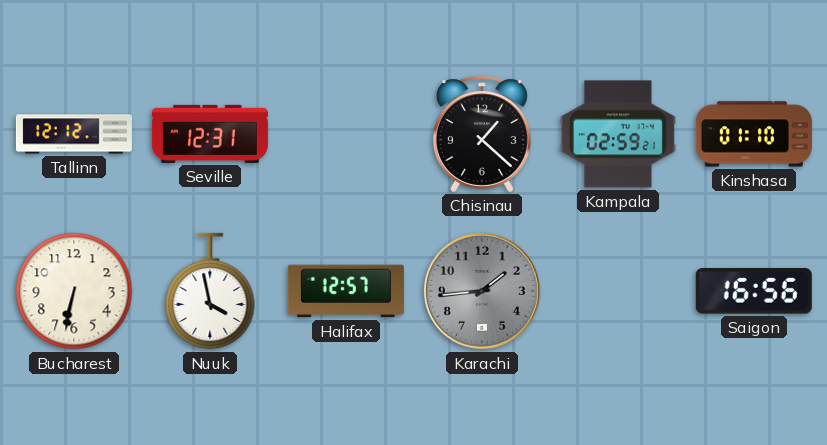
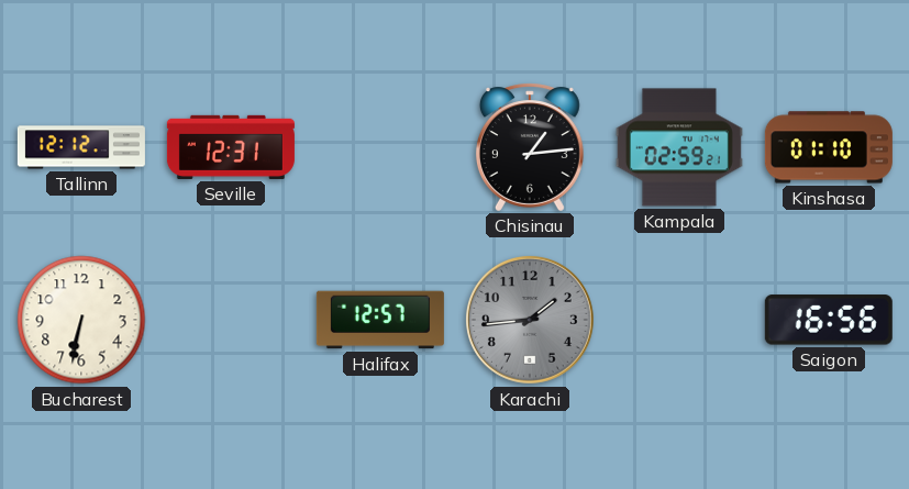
Chisinau: 1:22 -> 1:14
Nuuk: 3:58 -> none
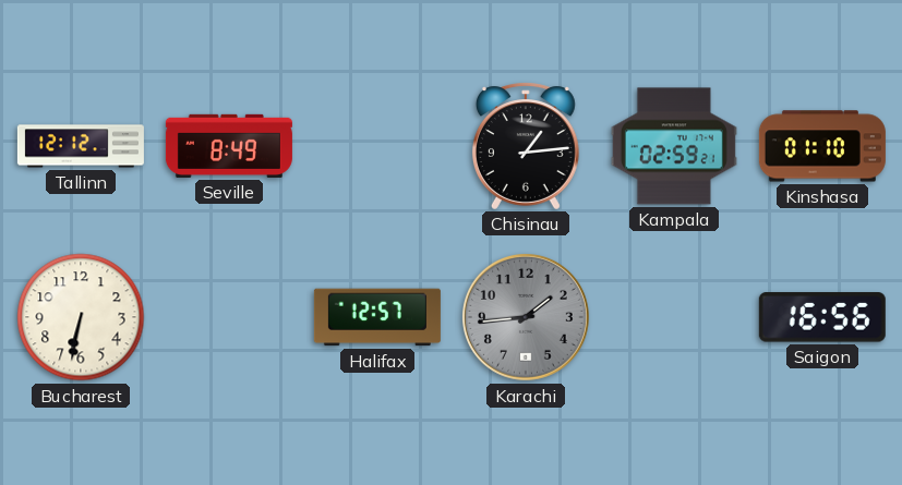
Seville: 12:31 -> 8:49
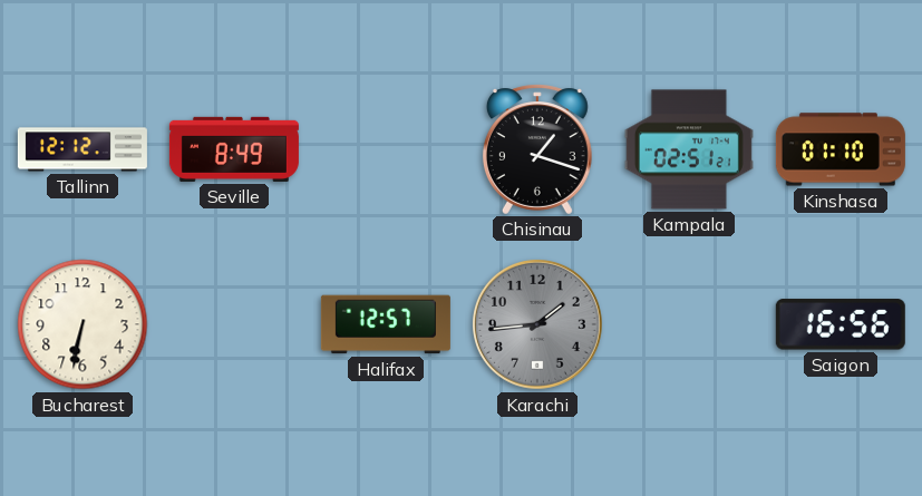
Chisinau: 1:14 -> 1:18
Kampala: 02:59 -> 02:51
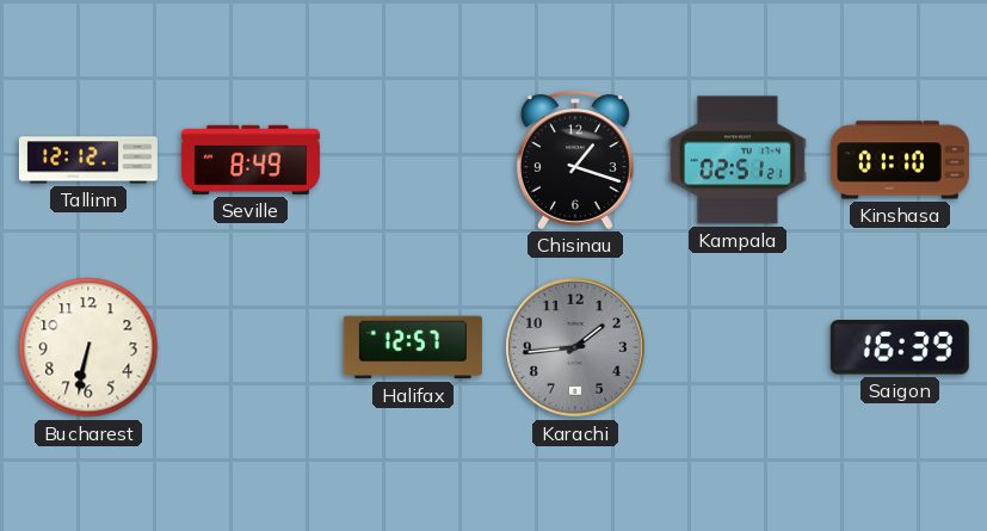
Saigon: 16:56 -> 16:39
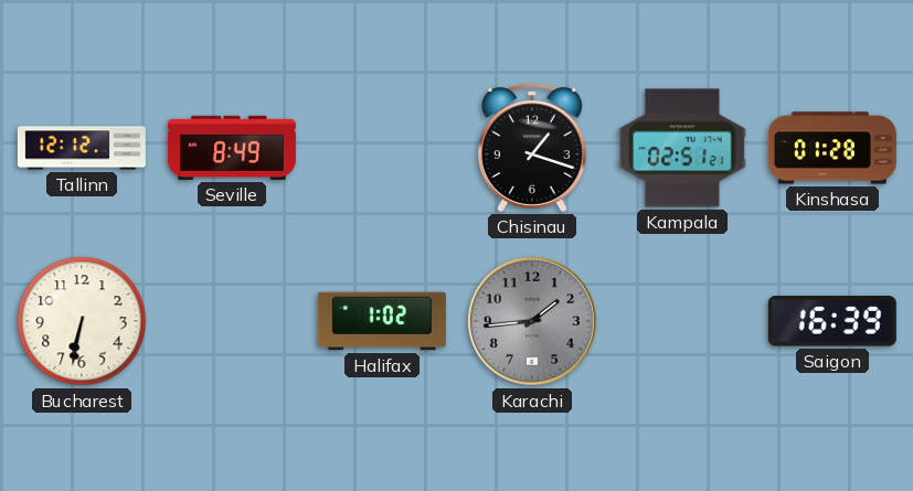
Kinshasa: 01:10 -> 01:28
Halifax: 12:57 -> 1:02
